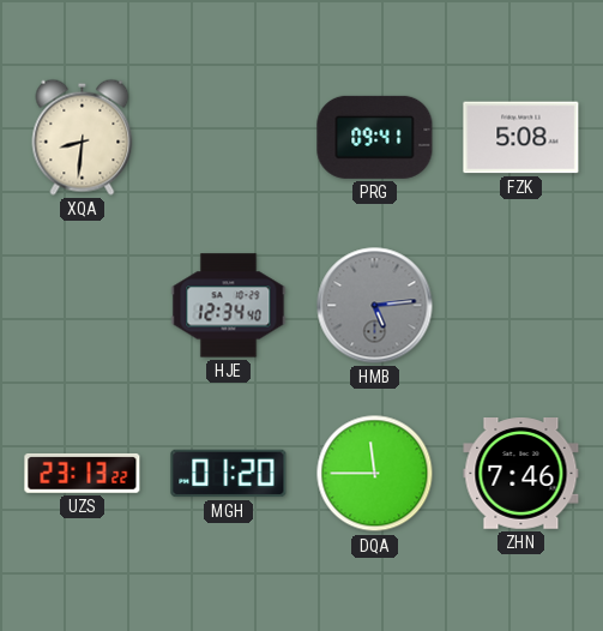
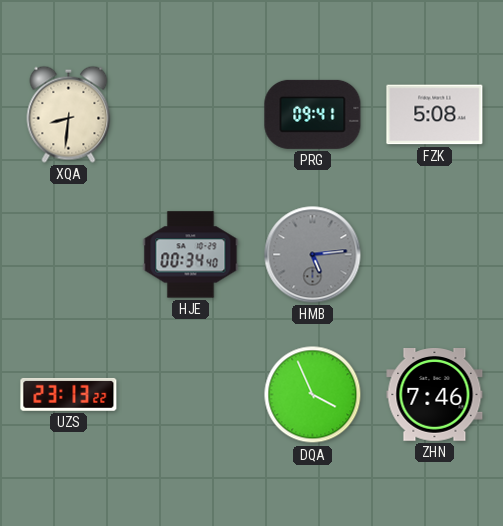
HJE: 12:34 -> 00:34
MGH: 01:20 -> none
DQA: 11:45 -> 3:56
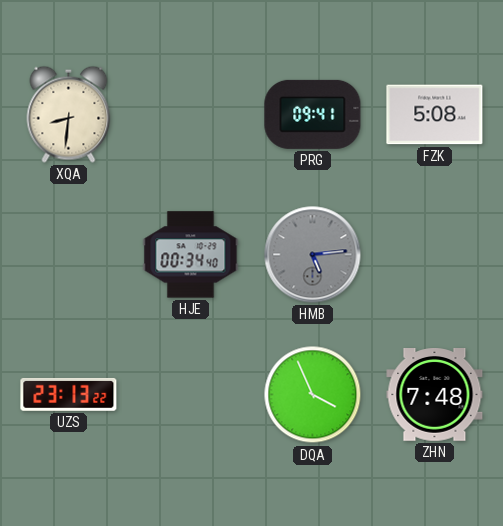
ZHN: 7:46 -> 7:48
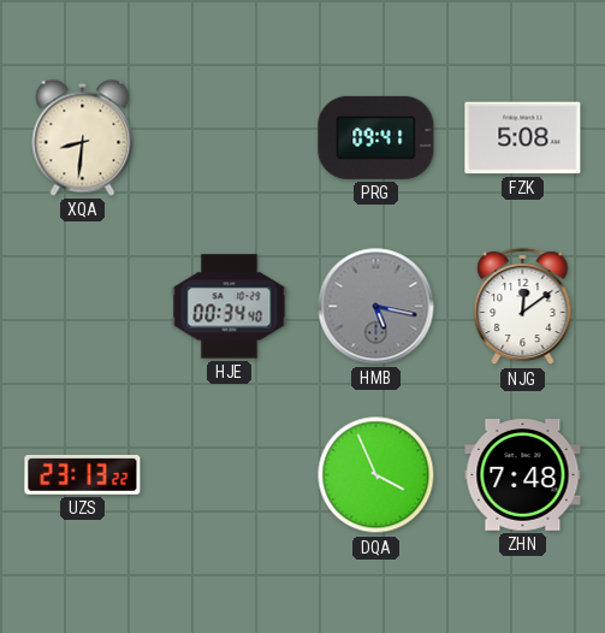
HMB: 5:14 -> 5:17
NJG: none -> 12:09
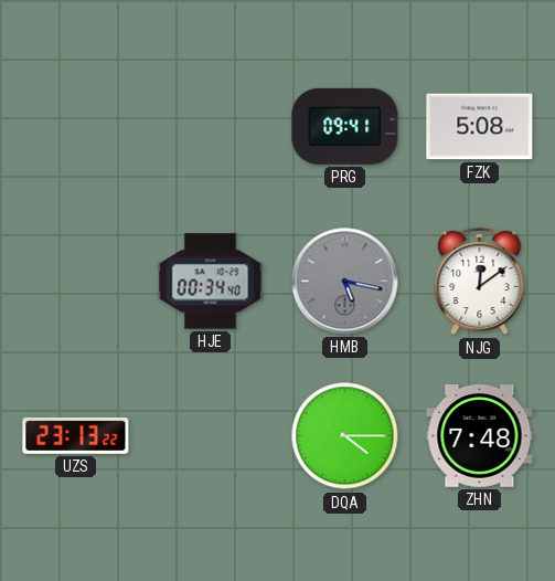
XQA: 8:31 -> none
DQA: 3:56 -> 4:15
